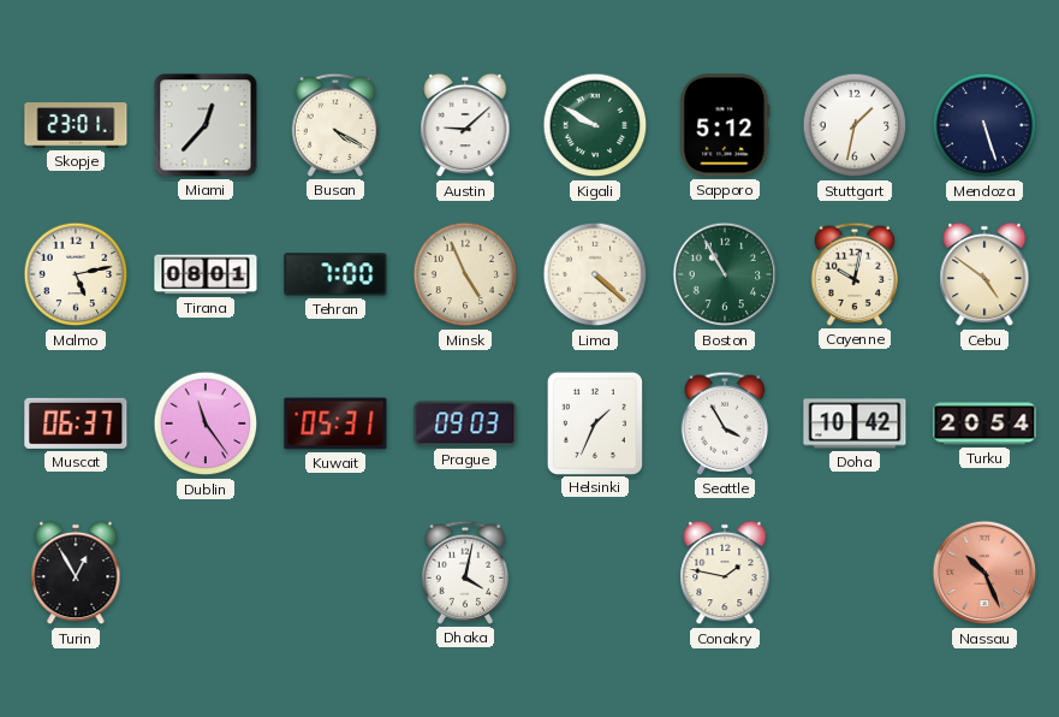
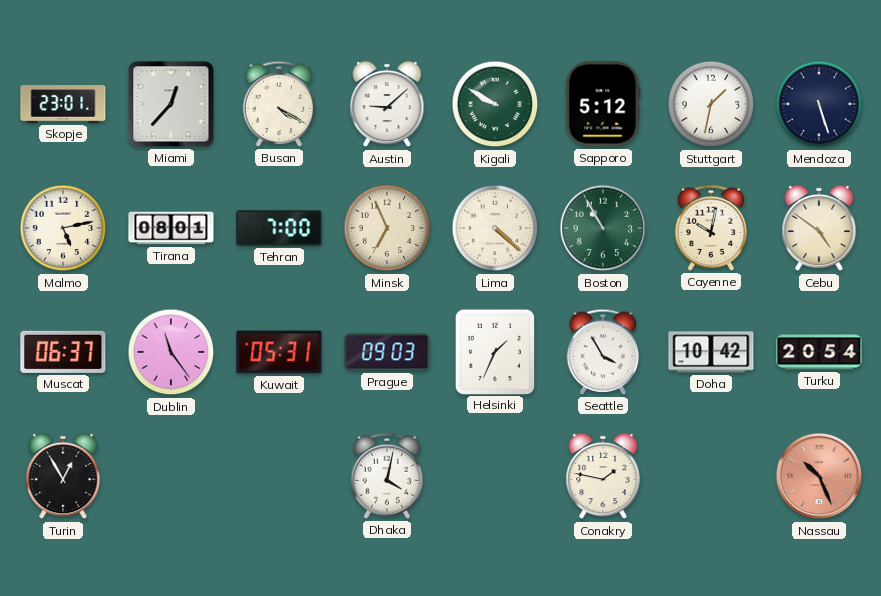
Minsk: 4:56 -> 6:56
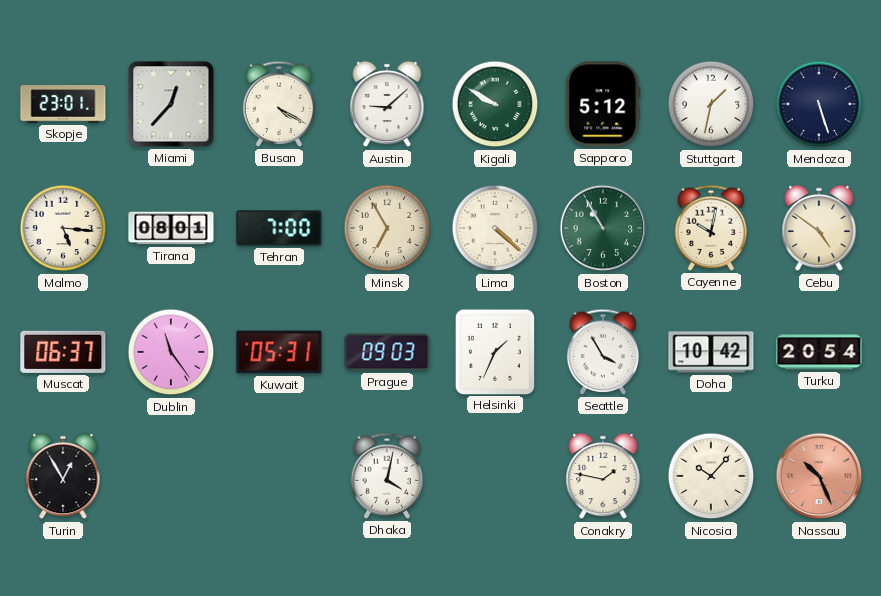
Malmo: 5:13 -> 5:16
Minsk: 6:56 -> 6:55
Nicosia: none -> 10:07
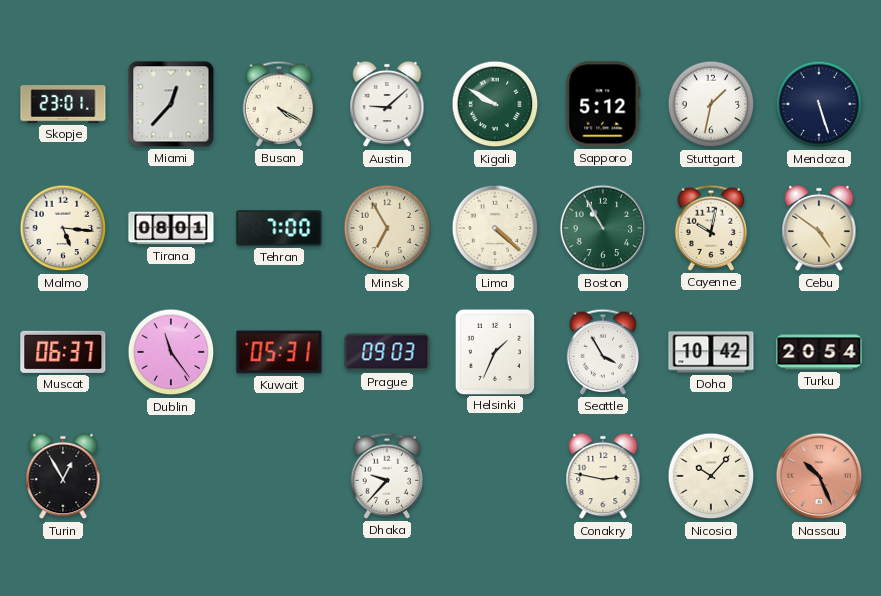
Dhaka: 4:02 -> 9:37
Conakry: 1:47 -> 2:47
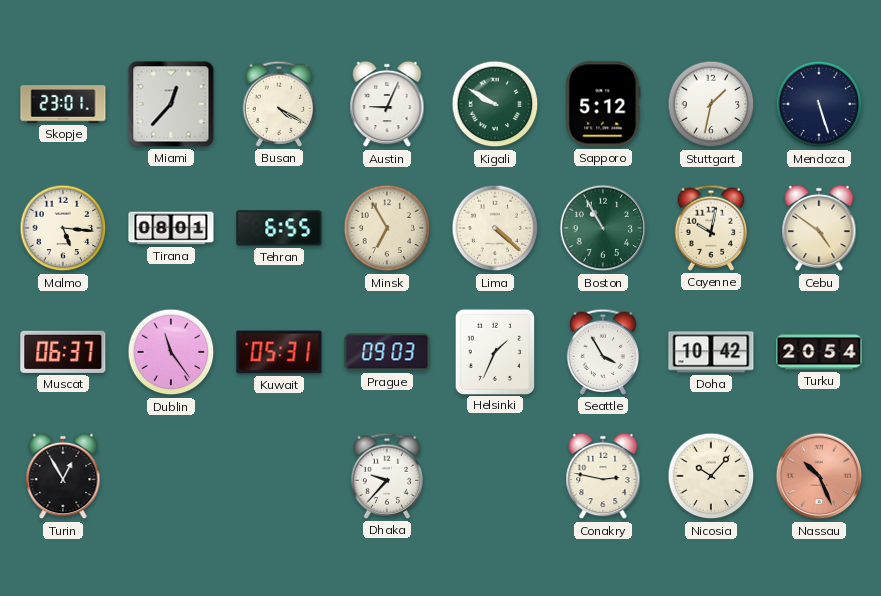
Austin: 9:08 -> 9:04
Tehran: 7:00 -> 6:55
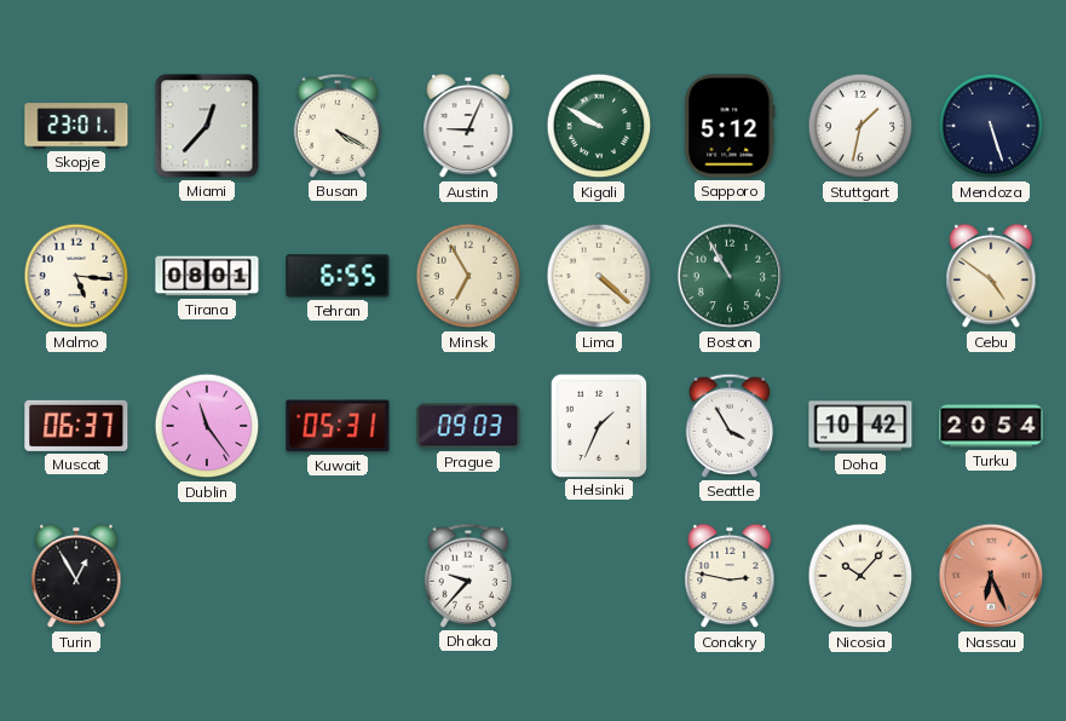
Cayenne: 10:02 -> none
Nassau: 10:26 -> 6:26
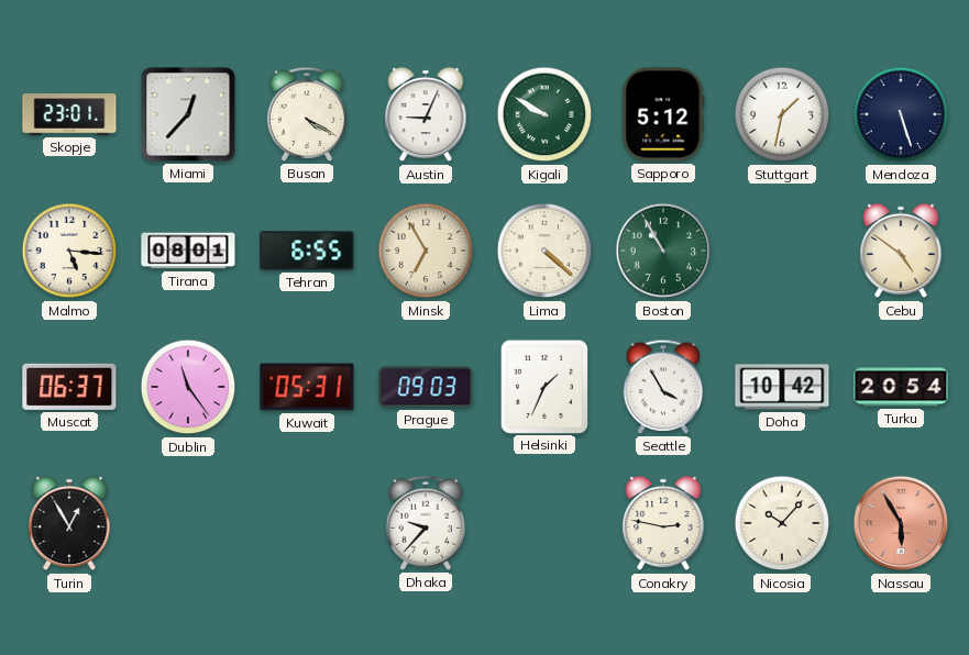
Nassau: 6:26 -> 5:55
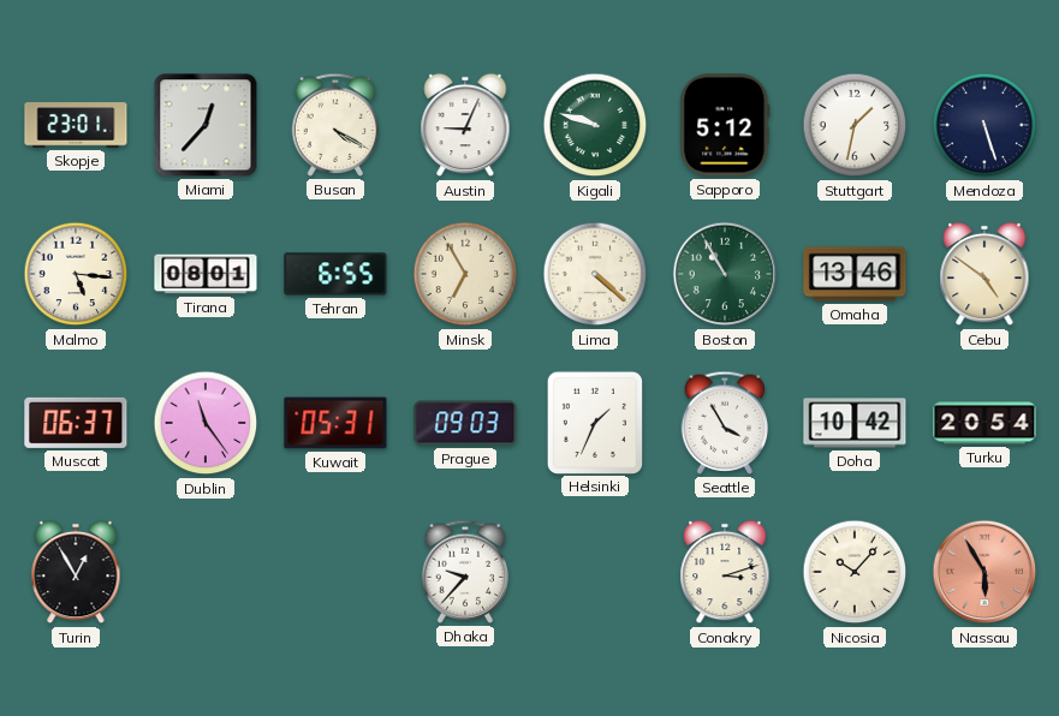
Kigali: 9:50 -> 9:48
Omaha: none -> 13:46
Conakry: 2:47 -> 3:12
